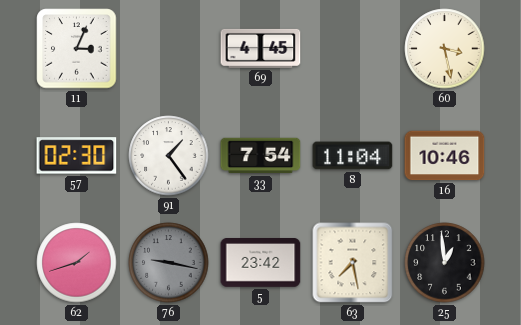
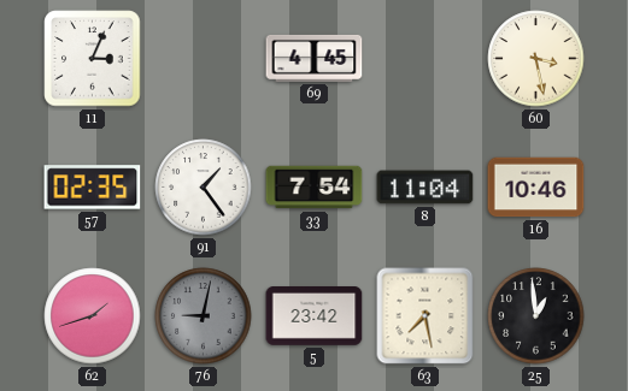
57: 02:30 -> 02:35
76: 9:17 -> 9:02
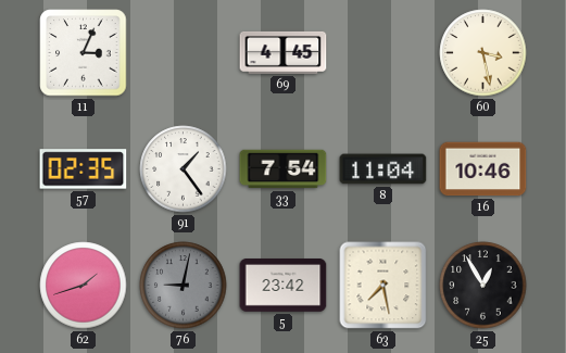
25: 12:59 -> 12:55
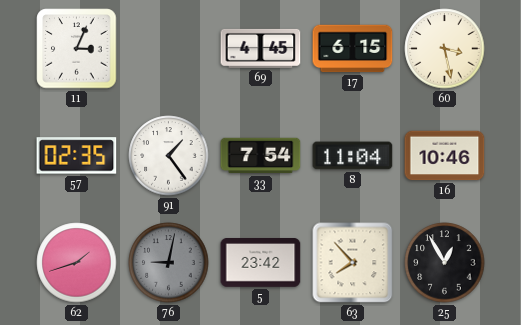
17: none -> 6:15
63: 7:28 -> 7:53
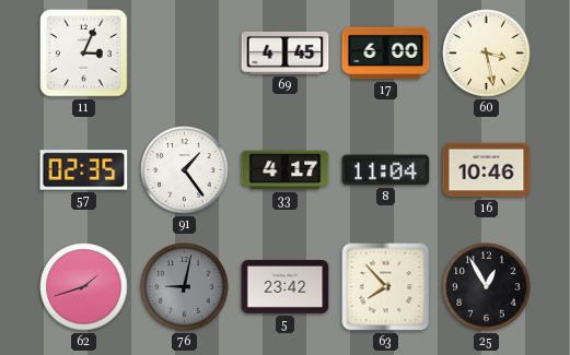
17: 6:15 -> 6:00
33: 7:54 -> 4:17
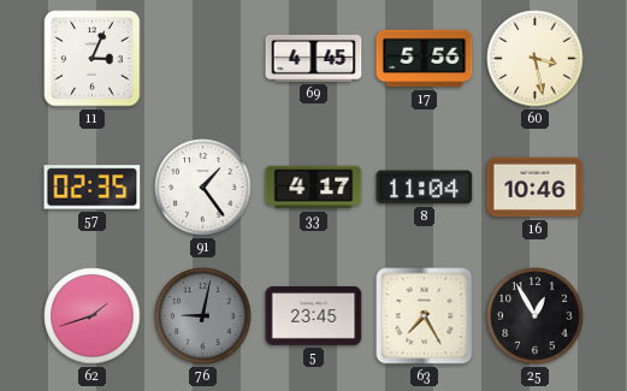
17: 6:00 -> 5:56
5: 23:42 -> 23:45
63: 7:53 -> 7:25
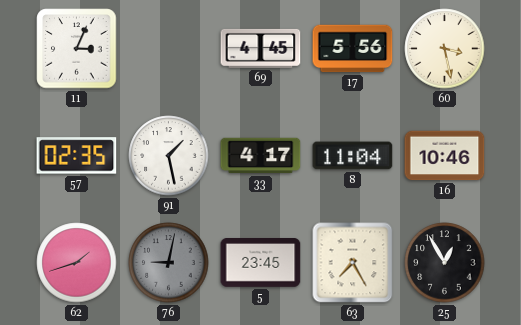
91: 1:24 -> 1:28
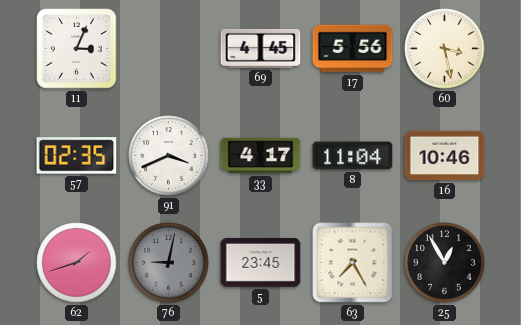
91: 1:28 -> 3:41
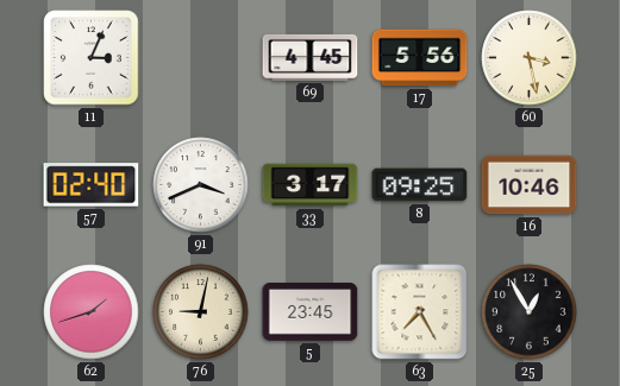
57: 02:35 -> 02:40
33: 4:17 -> 3:17
8: 11:04 -> 09:25
76 dial: grey -> cream
